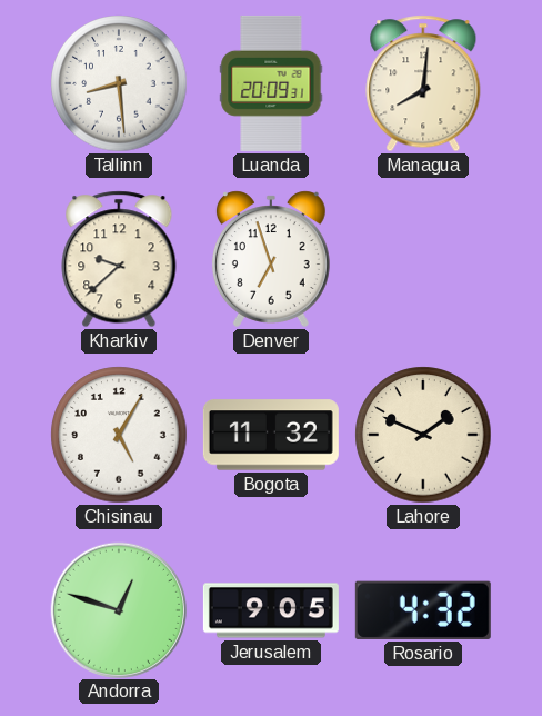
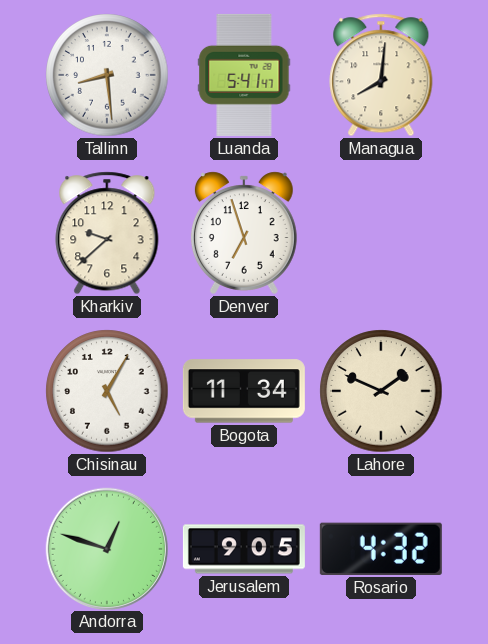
Luanda: 20:09 -> 5:41
Bogota: 11:32 -> 11:34
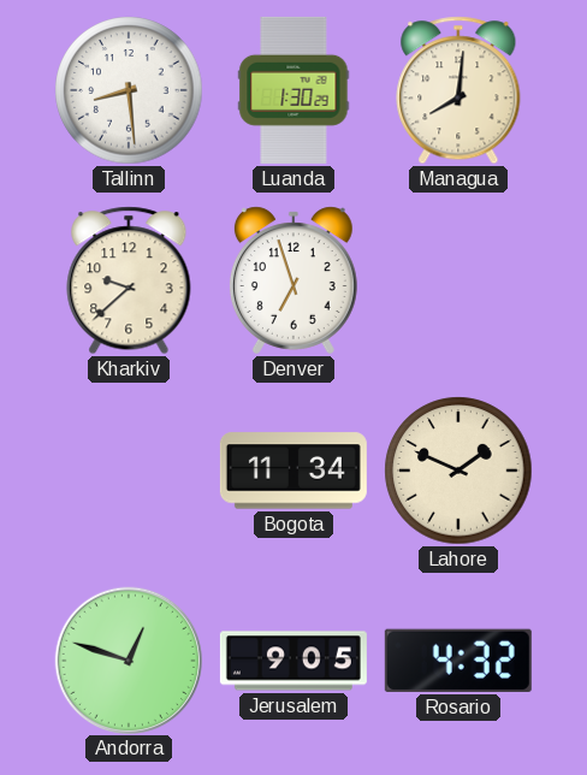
Luanda: 5:41 -> 1:30
Chisinau: 5:05 -> none
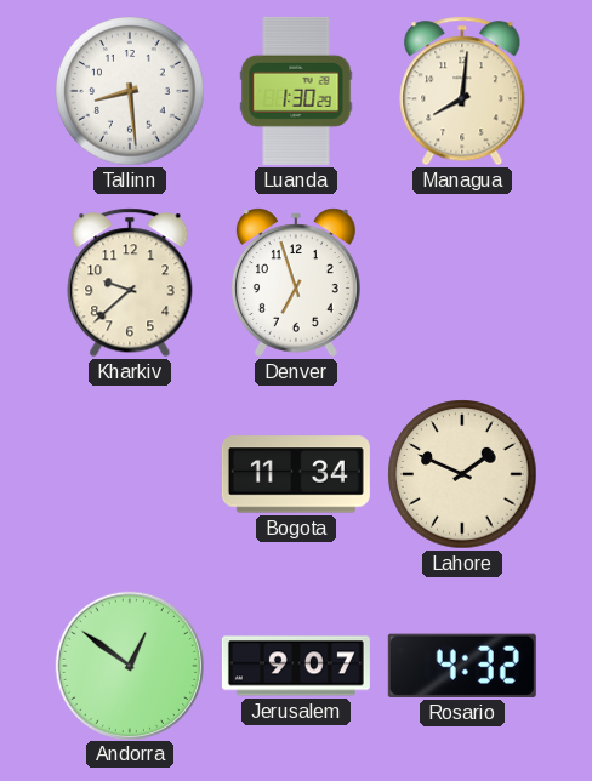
Andorra: 12:48 -> 12:51
Jerusalem: 9:05 -> 9:07
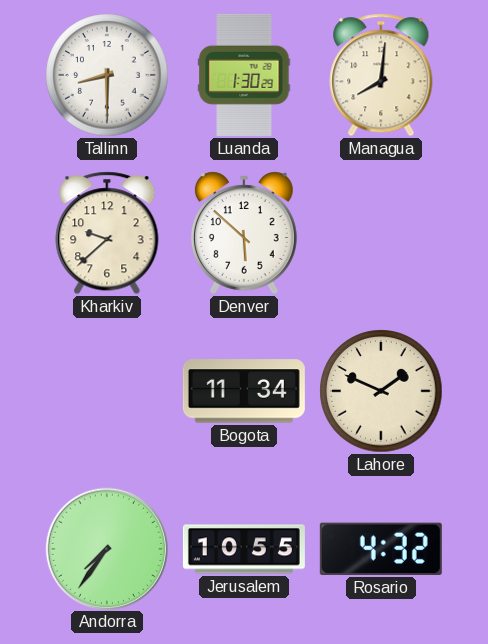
Tallinn: 8:29 -> 8:30
Denver: 6:57 -> 5:52
Andorra: 12:51 -> 7:36
Jerusalem: 9:07 -> 10:55
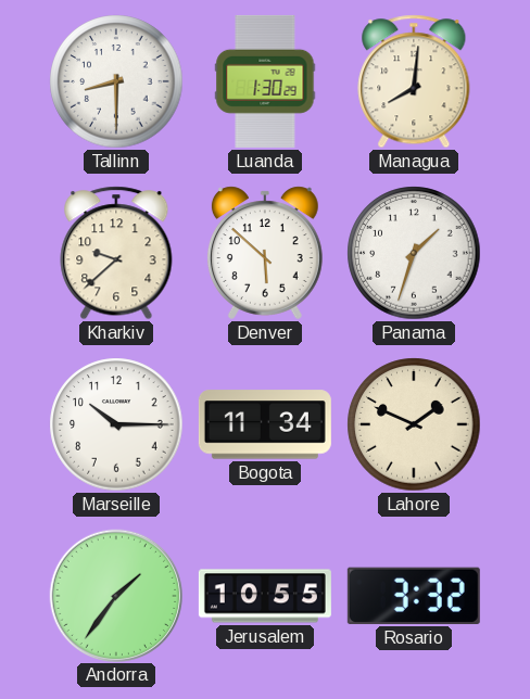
Panama: none -> 1:33
Marseille: none -> 10:15
Andorra: 7:36 -> 1:36
Rosario: 4:32 -> 3:32
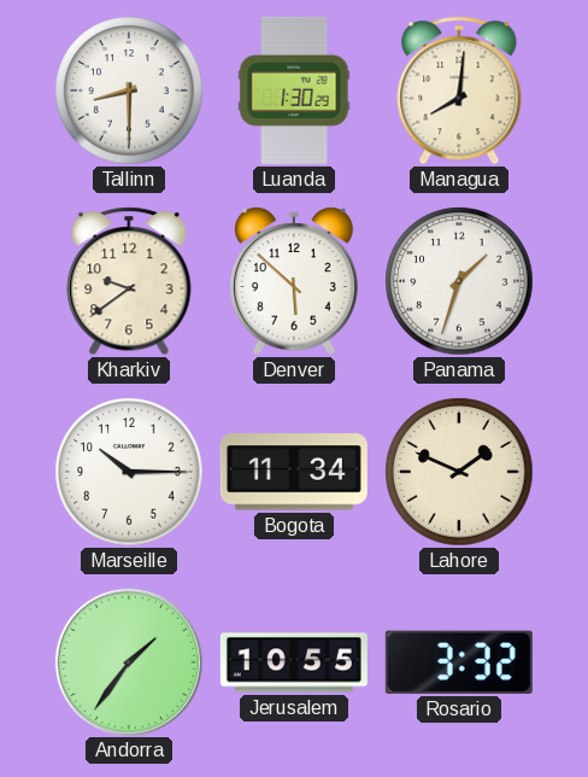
Kharkiv: 9:38 -> 9:39
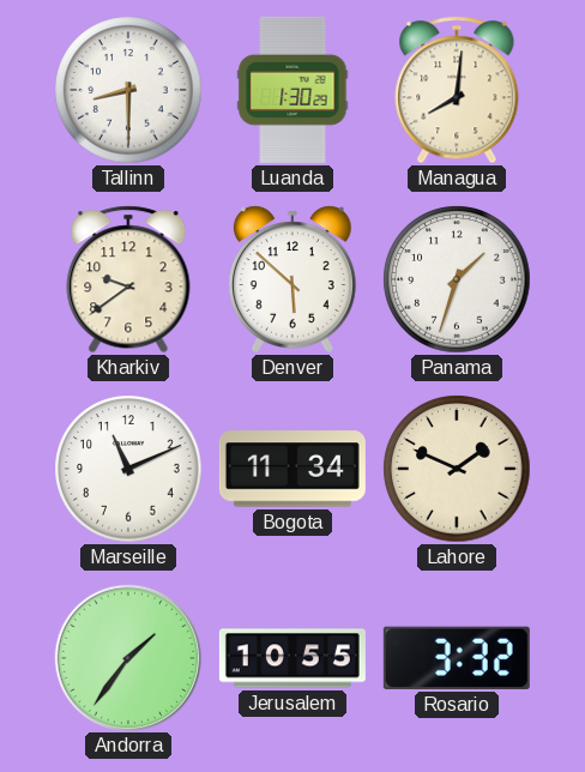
Marseille: 10:15 -> 11:11
